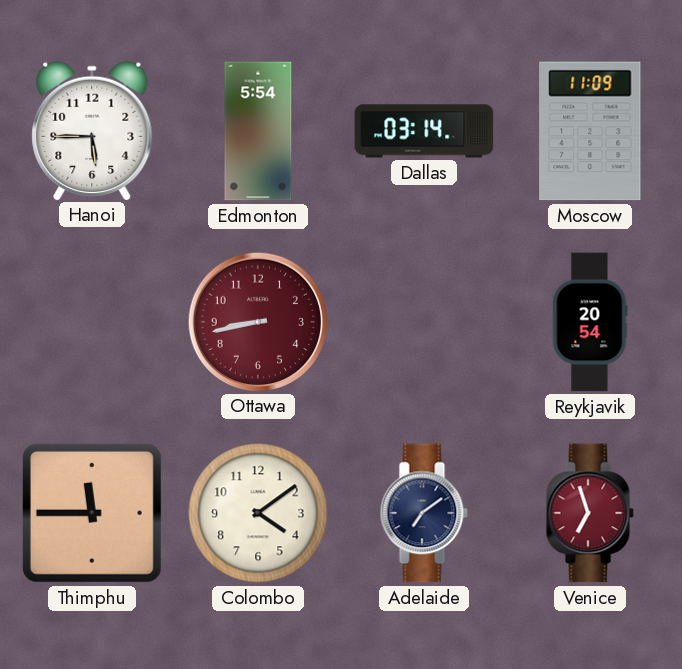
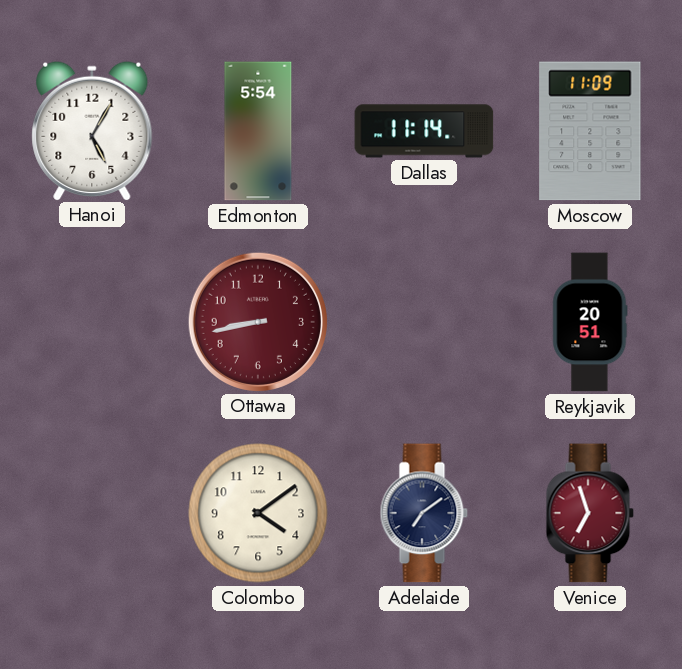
Hanoi: 5:45 -> 5:05
Dallas: 03:14 -> 11:14
Reykjavik: 20:54 -> 20:51
Thimphu: 11:45 -> none
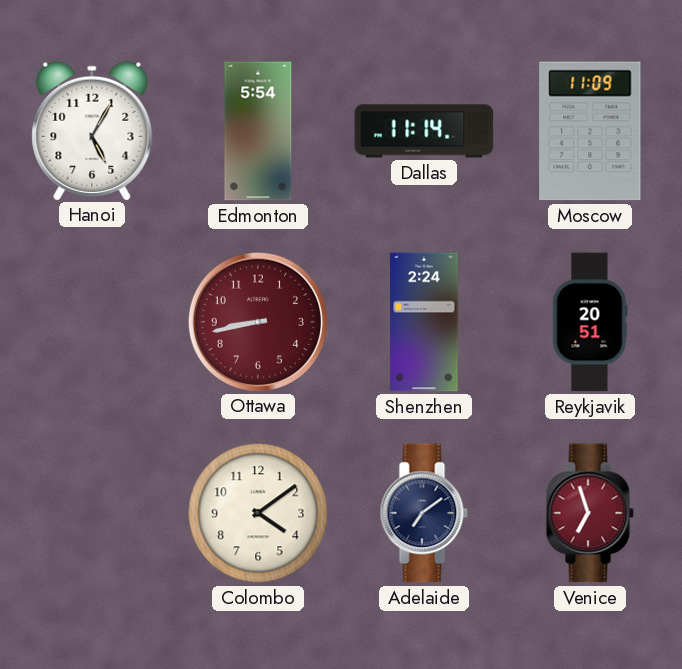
Shenzhen: none -> 2:24
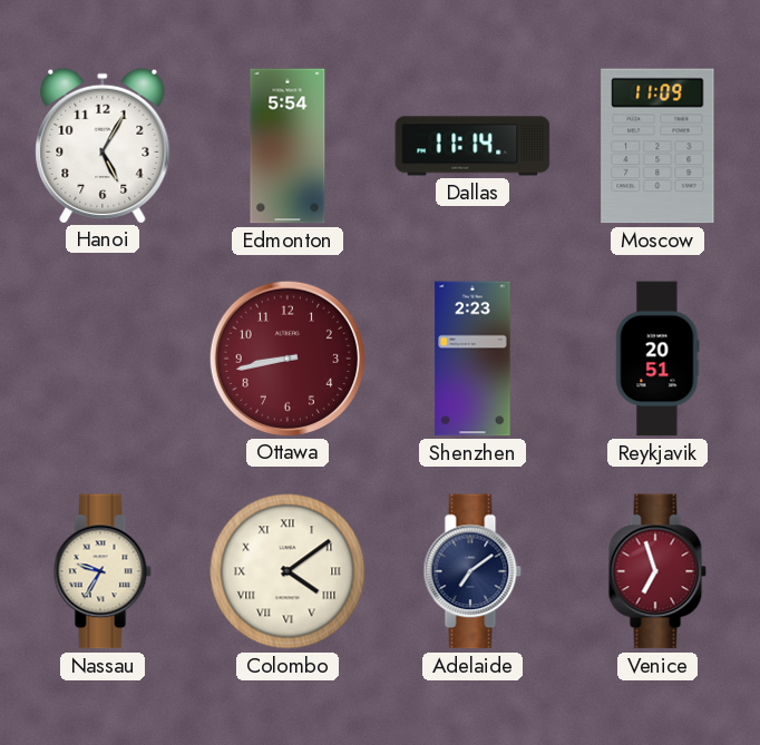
Shenzhen: 2:24 -> 2:23
Nassau: none -> 9:35
Colombo numerals: Arabic -> Roman
